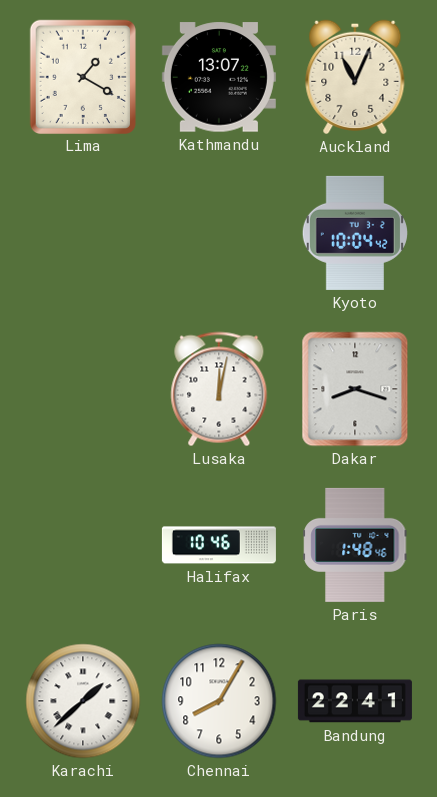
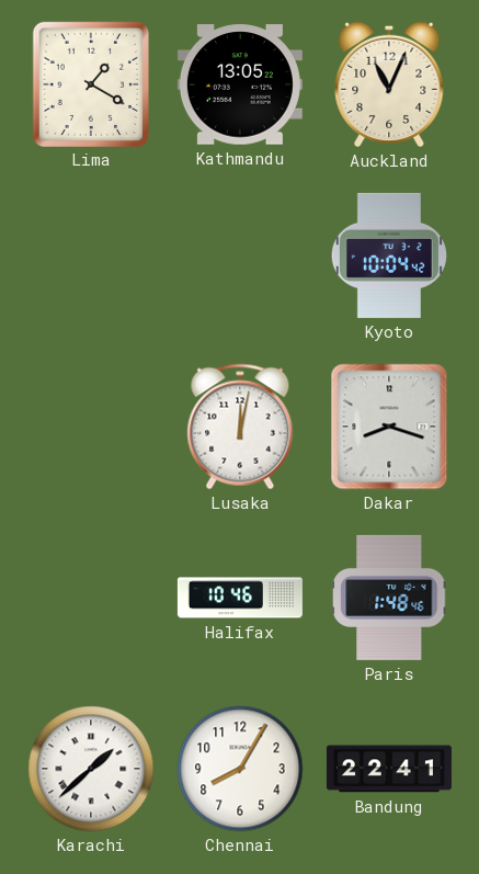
Kathmandu: 13:07 -> 13:05
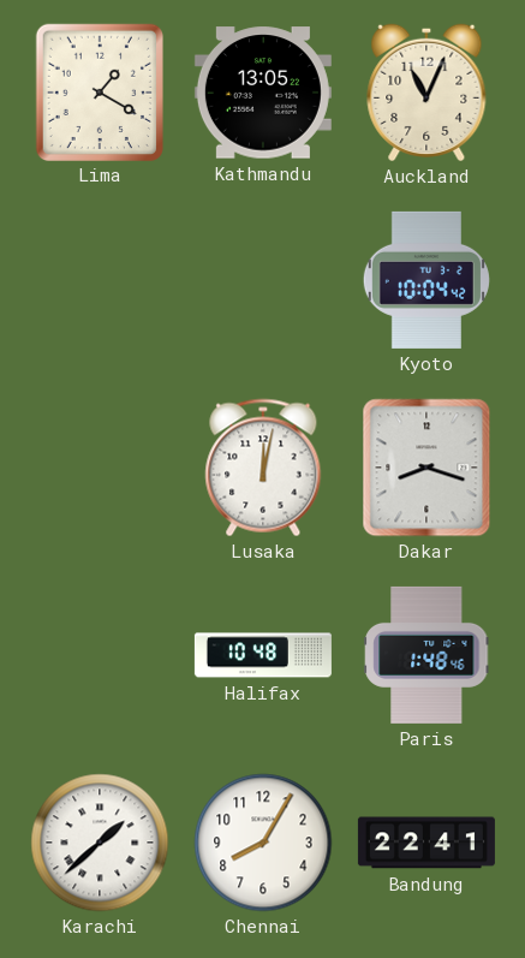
Halifax: 10:46 -> 10:48
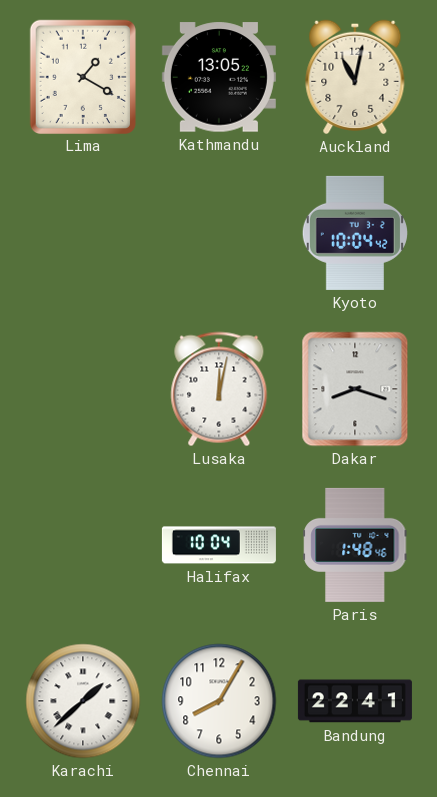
Auckland: 11:04 -> 11:02
Halifax: 10:48 -> 10:04
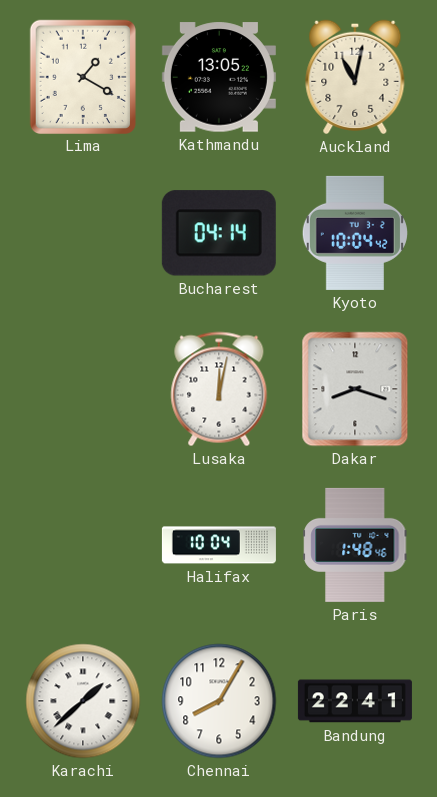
Bucharest: none -> 04:14
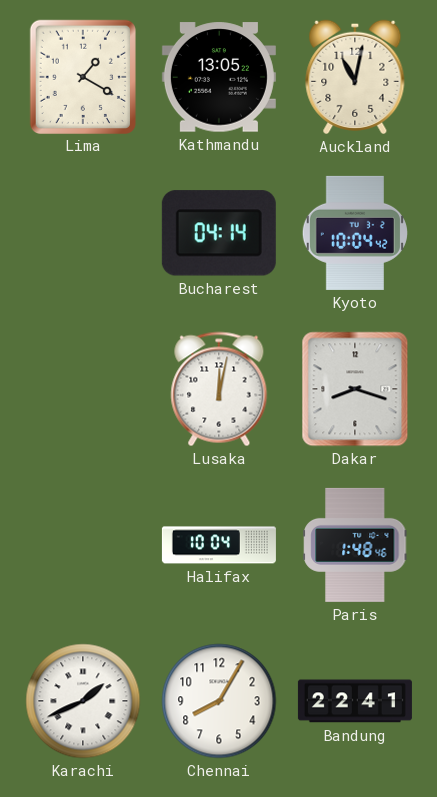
Karachi: 1:38 -> 1:41
